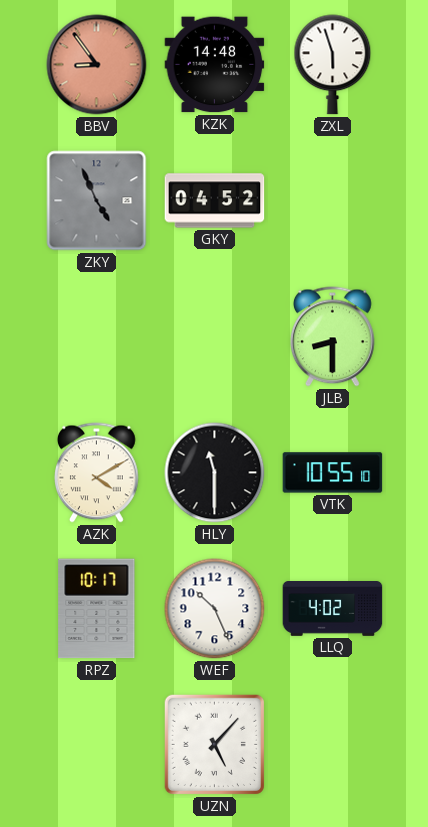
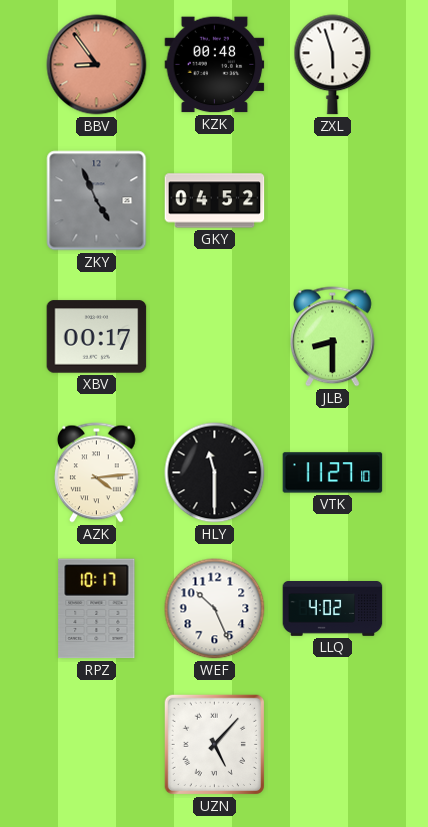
KZK: 14:48 -> 00:48
XBV: none -> 00:17
AZK: 4:10 -> 4:14
VTK: 10:55 -> 11:27
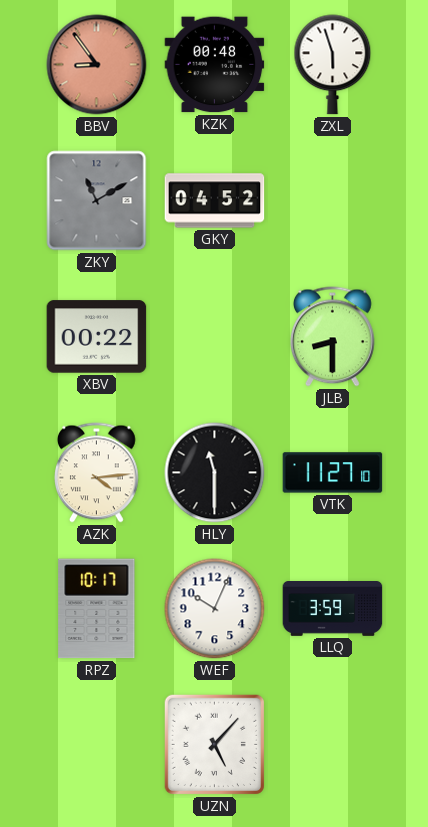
ZKY: 4:56 -> 11:10
XBV: 00:17 -> 00:22
WEF: 10:26 -> 10:04
LLQ: 4:02 -> 3:59
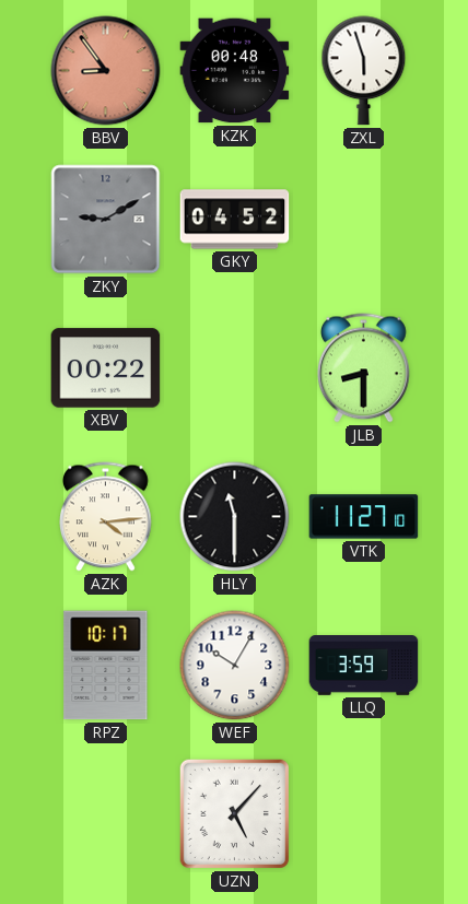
ZKY: 11:10 -> 9:10
WEF: 10:04 -> 10:05
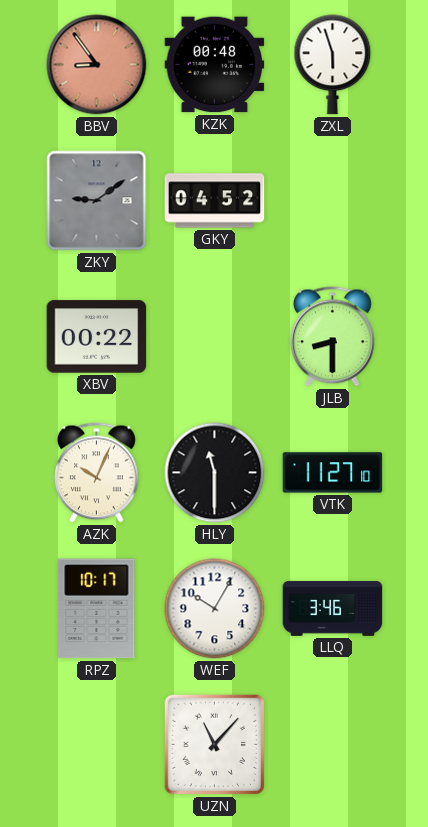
ZKY: 9:10 -> 9:09
AZK: 4:14 -> 10:04
LLQ: 3:59 -> 3:46
UZN: 5:07 -> 11:07
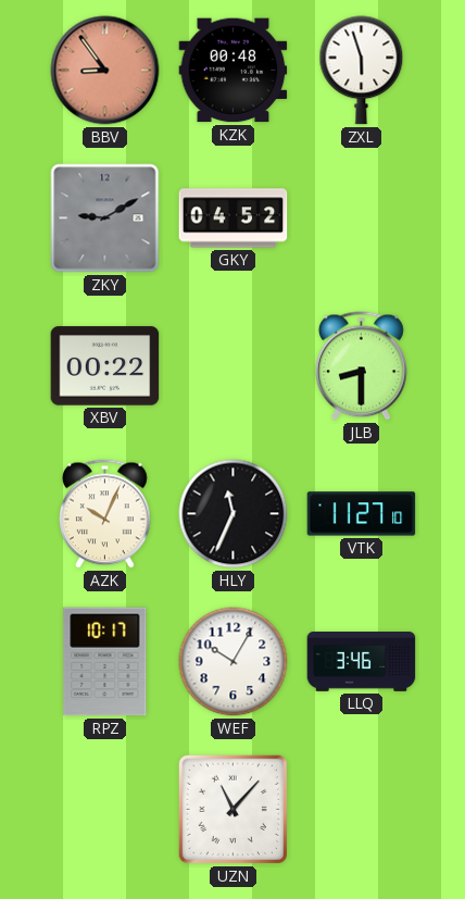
ZKY: 9:09 -> 9:10
HLY: 11:30 -> 11:34
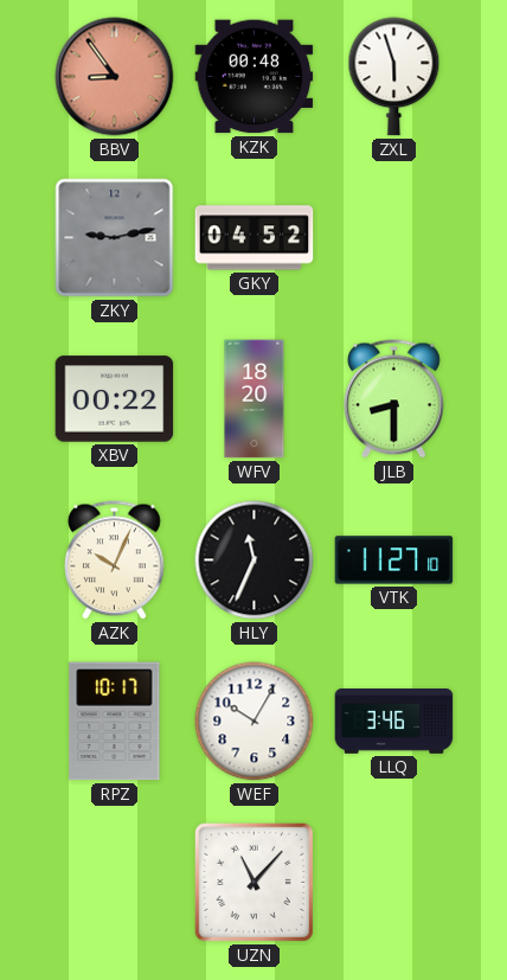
ZKY: 9:10 -> 9:13
WFV: none -> 18:20
